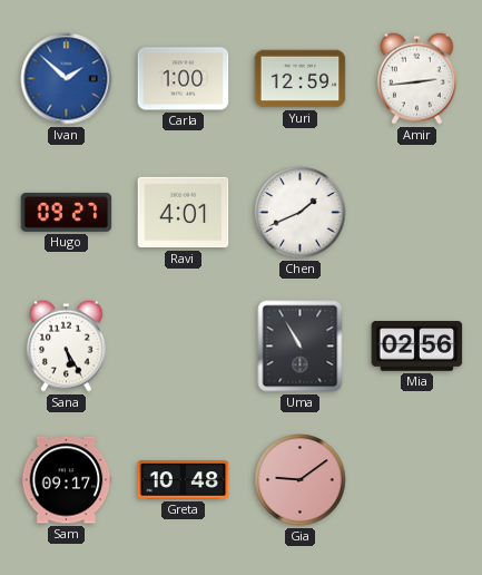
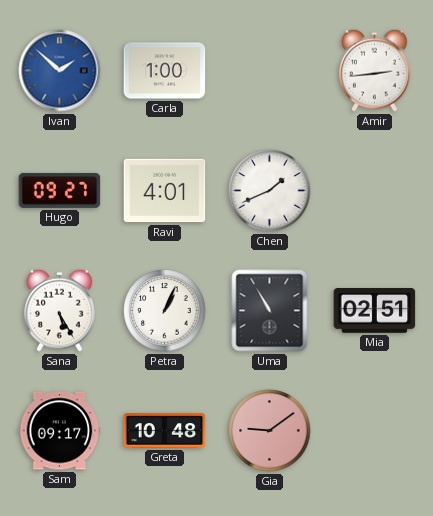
Yuri: 12:59 -> none
Petra: none -> 1:04
Mia: 02:56 -> 02:51
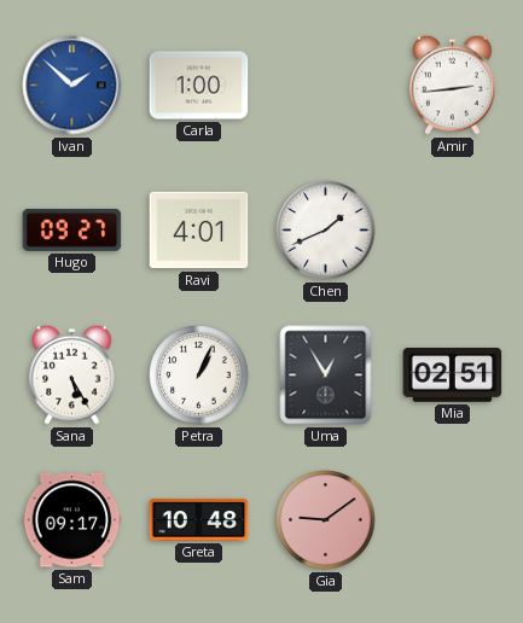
Uma: 10:55 -> 12:55
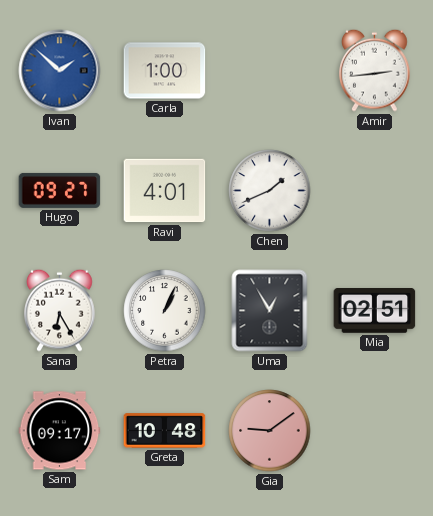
Sana: 5:25 -> 6:25
